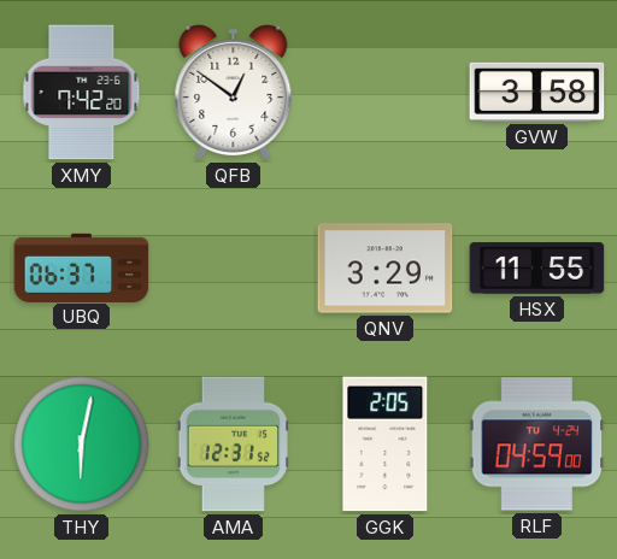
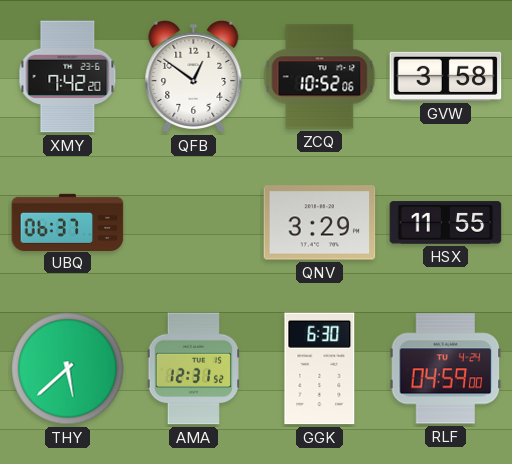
ZCQ: none -> 10:52
THY: 6:02 -> 5:38
GGK: 2:05 -> 6:30
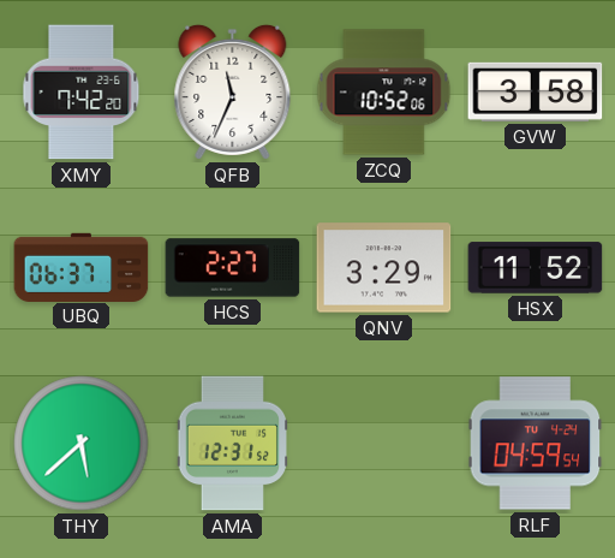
QFB: 12:51 -> 11:34
HCS: none -> 2:27
HSX: 11:55 -> 11:52
GGK: 6:30 -> none
RLF: 04:59:00 -> 04:59:54
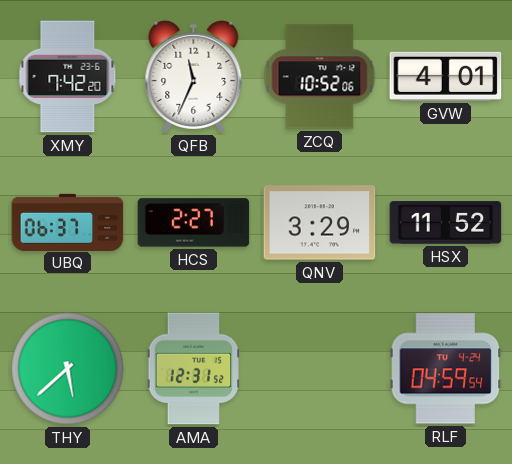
GVW: 3:58 -> 4:01
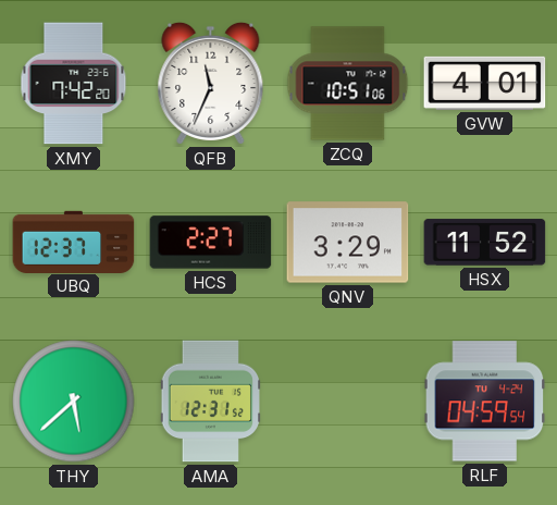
ZCQ: 10:52 -> 10:51
UBQ: 06:37 -> 12:37
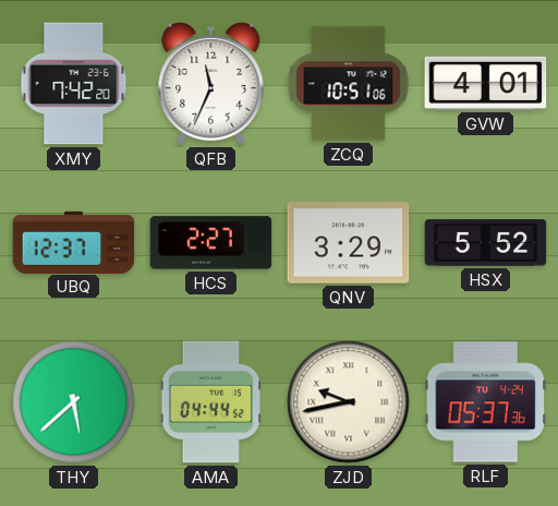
HSX: 11:52 -> 5:52
AMA: 12:31 -> 04:44
ZJD: none -> 9:43
RLF: 04:59 -> 05:37
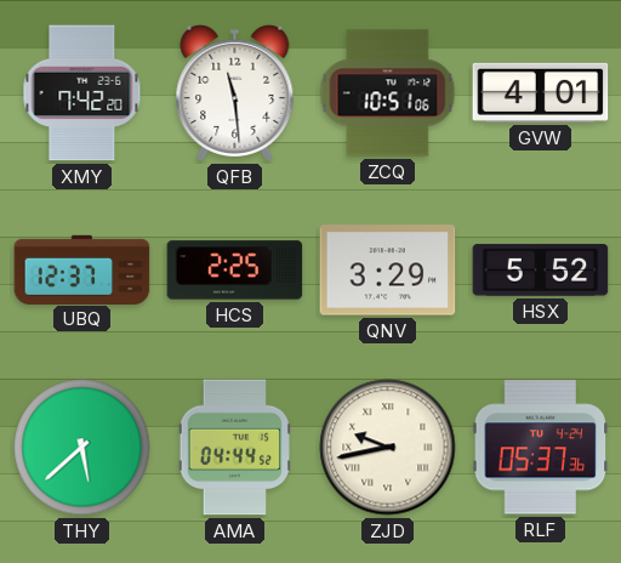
QFB: 11:34 -> 11:29
HCS: 2:27 -> 2:25
